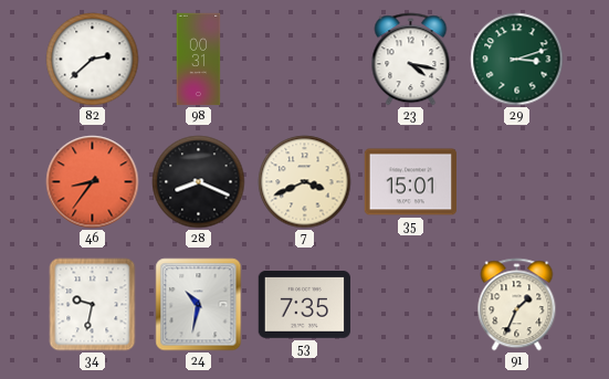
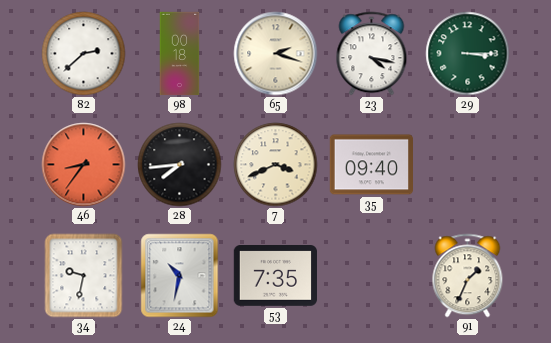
98: 00:31 -> 00:18
65: none -> 2:18
29: 3:12 -> 3:15
28: 8:19 -> 7:44
35: 15:01 -> 09:40
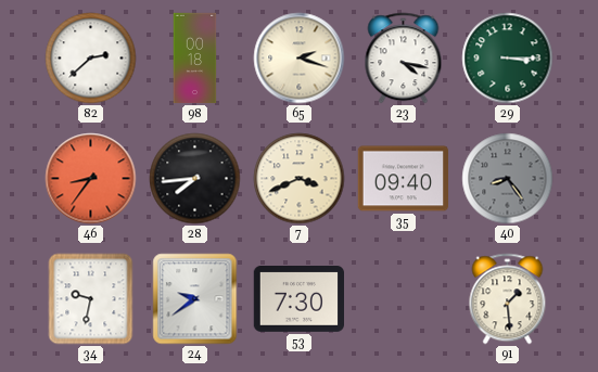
40: none -> 8:24
24: 10:32 -> 9:39
53: 7:35 -> 7:30
91: 1:34 -> 1:29
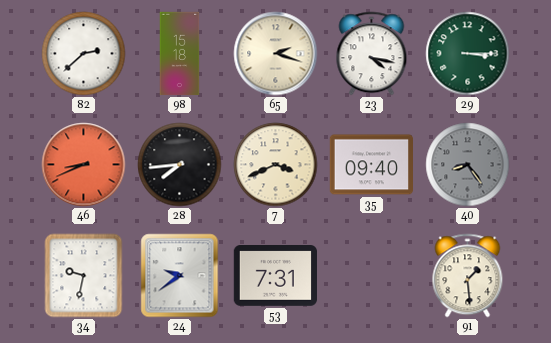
98: 00:18 -> 15:18
46: 8:36 -> 8:41
53: 7:30 -> 7:31
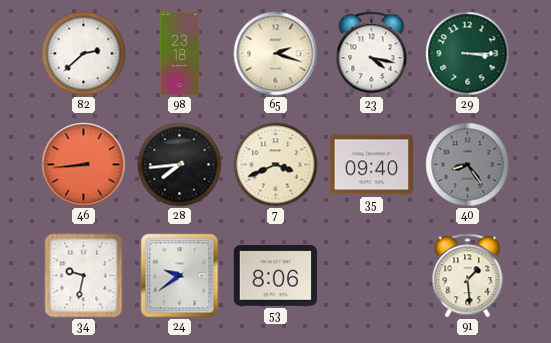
98: 15:18 -> 23:18
46: 8:41 -> 8:44
53: 7:31 -> 8:06
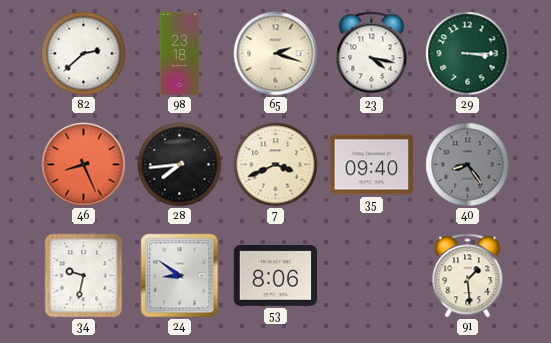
46: 8:44 -> 8:26
24: 9:39 -> 8:51
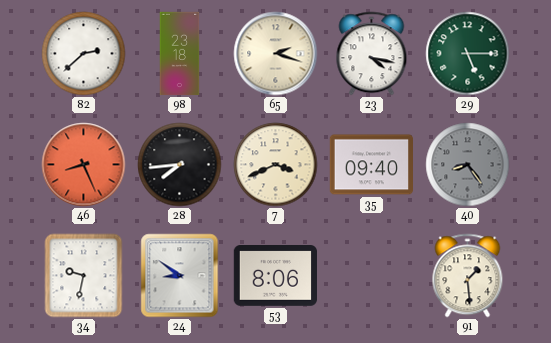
29: 3:15 -> 5:15
